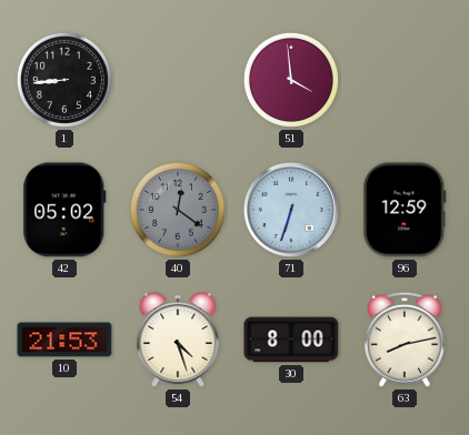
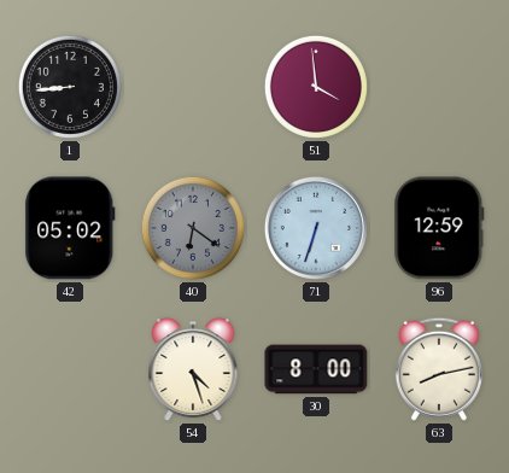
40: 12:21 -> 6:21
10: 21:53 -> none
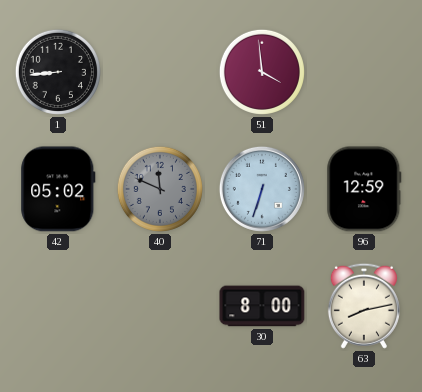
40: 6:21 -> 11:49
54: 4:27 -> none
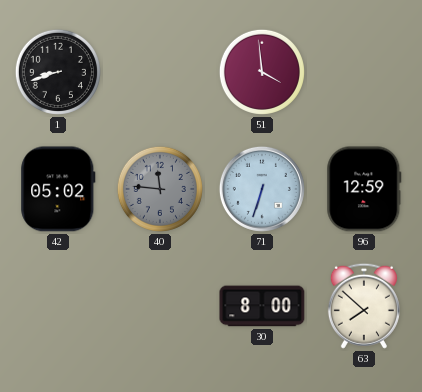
1: 8:44 -> 8:42
40: 11:49 -> 11:46
63: 8:13 -> 7:52
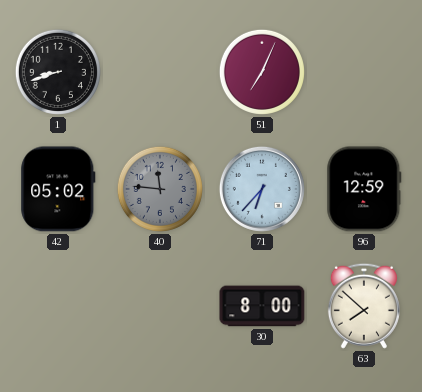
51: 3:59 -> 7:04
71: 6:33 -> 6:37
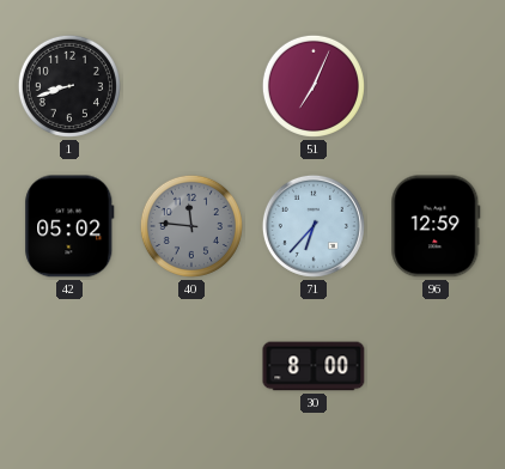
63: 7:52 -> none
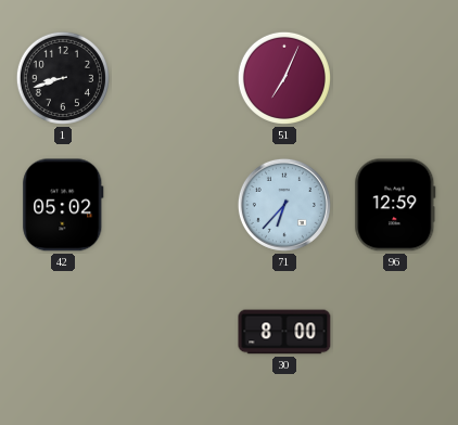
40: 11:46 -> none
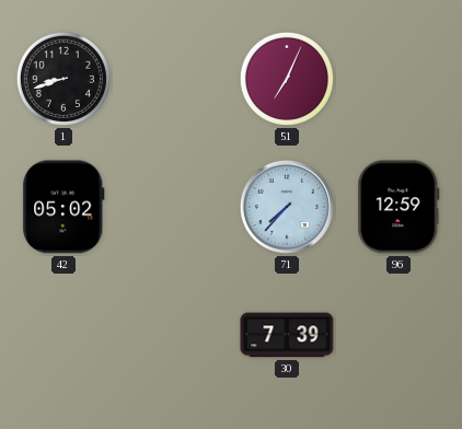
71: 6:37 -> 7:37
30: 8:00 -> 7:39
